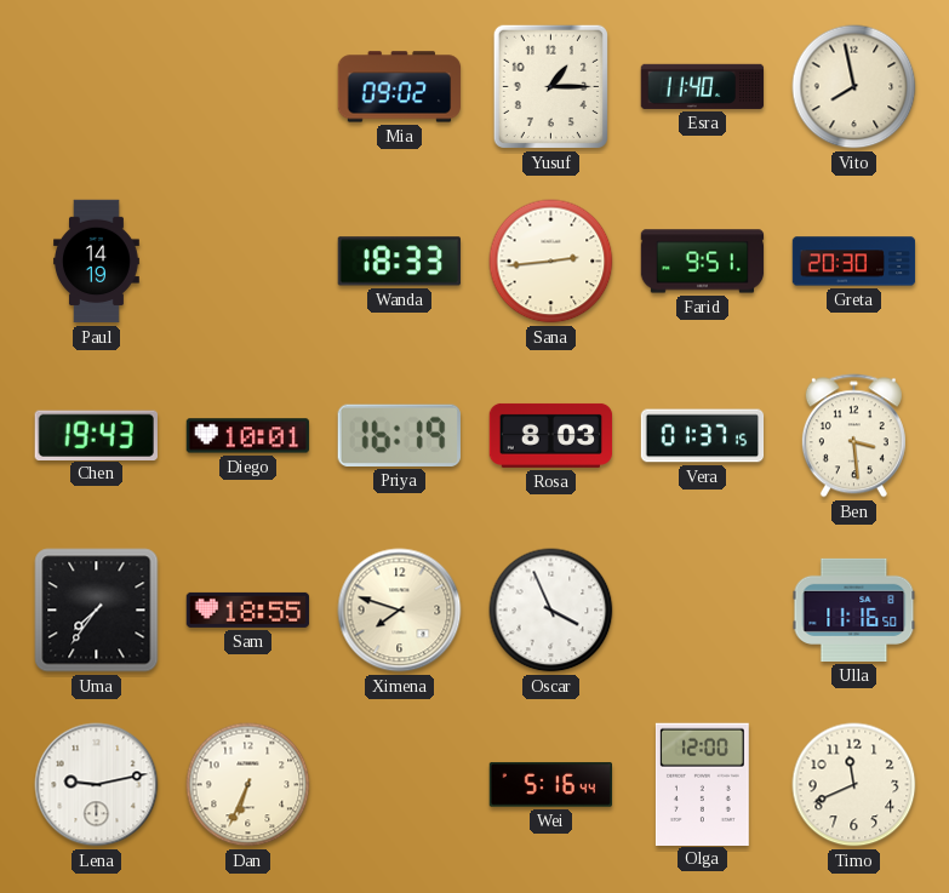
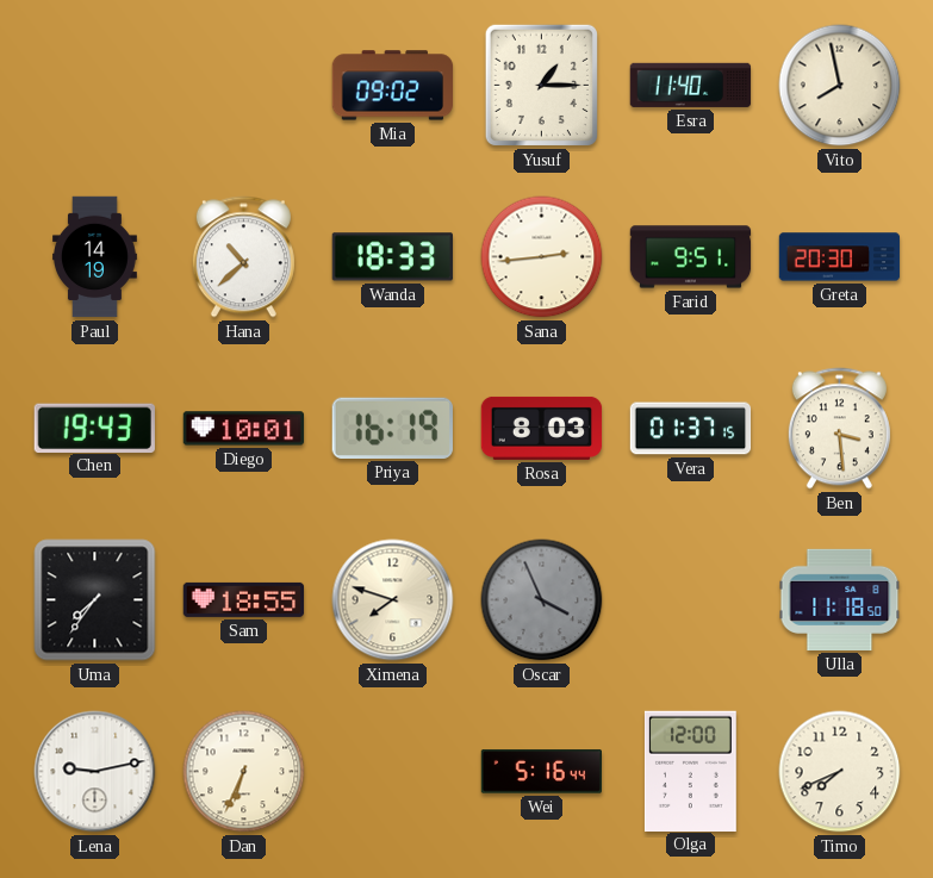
Hana: none -> 10:38
Oscar dial: white -> grey
Ulla: 11:16 -> 11:18
Timo: 11:41 -> 7:41
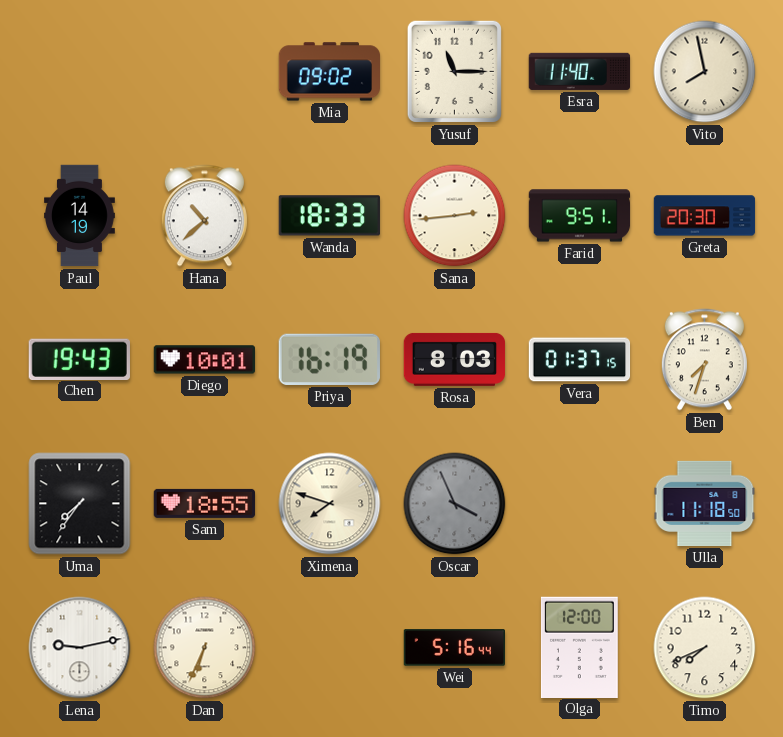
Yusuf: 1:15 -> 11:15
Ben: 3:29 -> 7:33
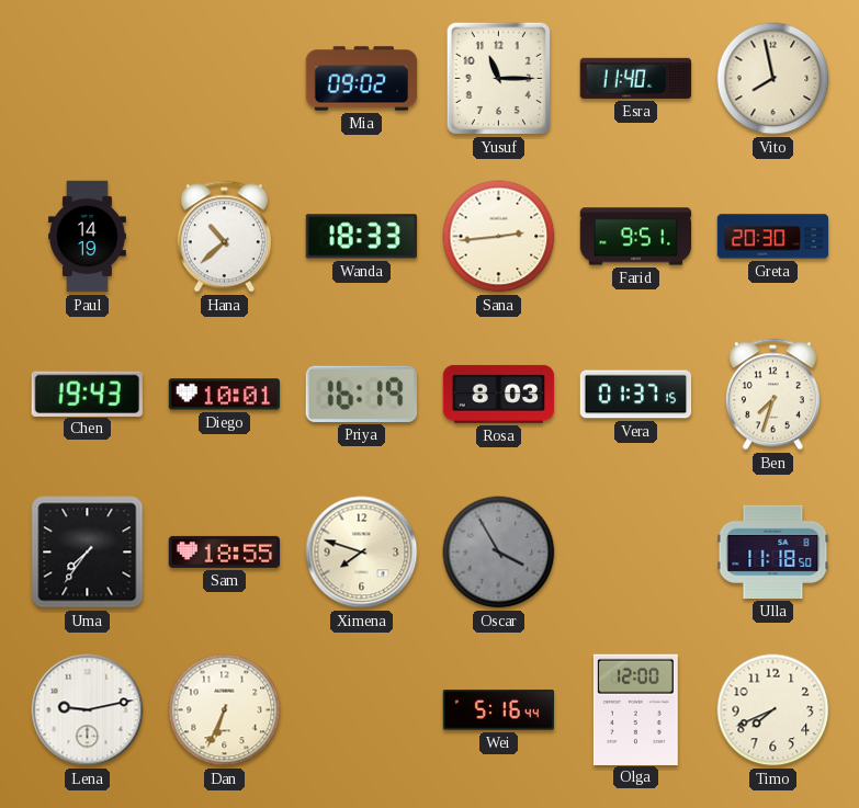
Oscar: 3:56 -> 3:55
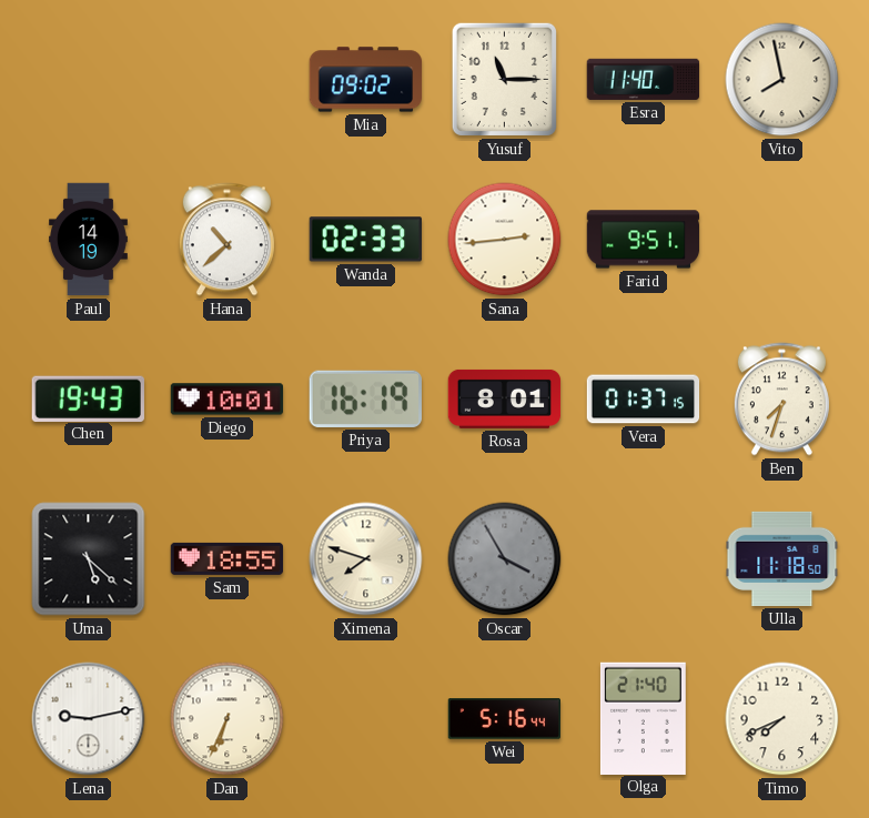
Wanda: 18:33 -> 02:33
Greta: 20:30 -> none
Rosa: 8:03 -> 8:01
Uma: 7:36 -> 5:22
Olga: 12:00 -> 21:40
